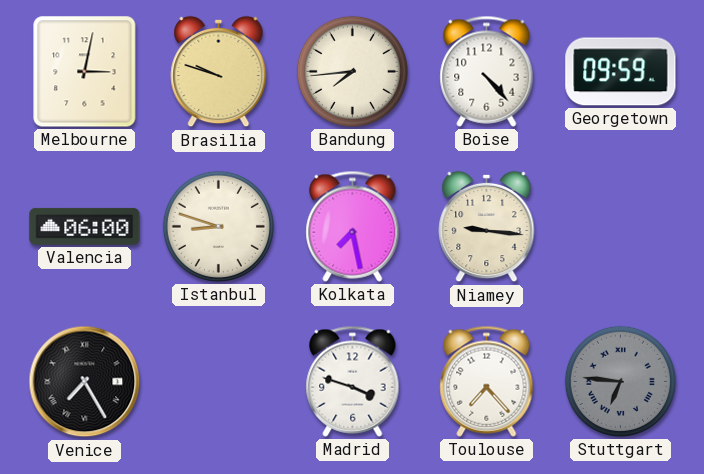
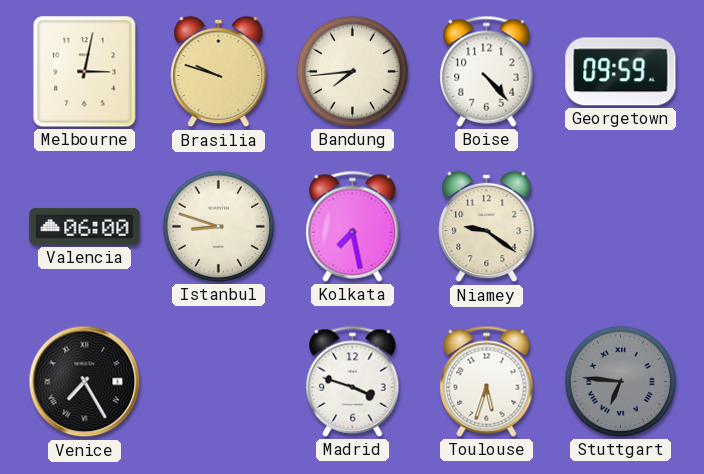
Niamey: 9:16 -> 9:21
Toulouse: 7:23 -> 5:33
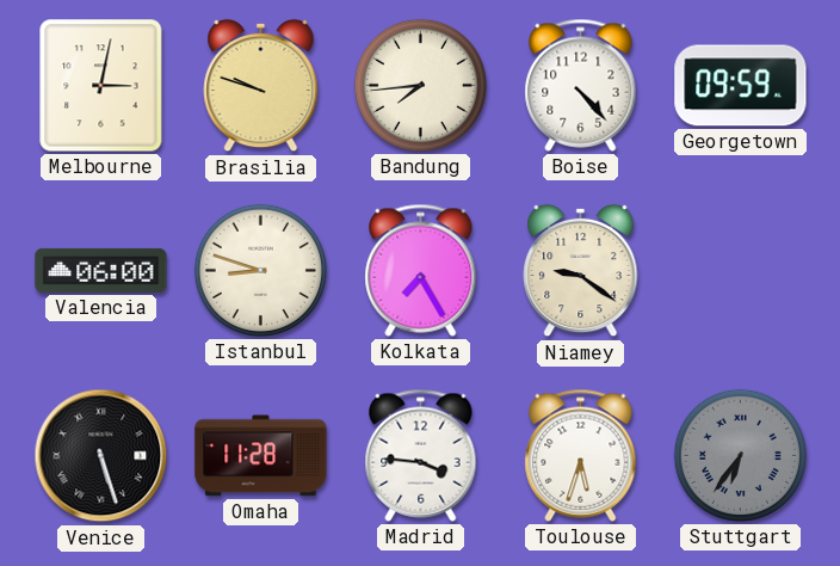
Kolkata: 7:28 -> 7:25
Venice: 7:25 -> 5:27
Omaha: none -> 11:28
Madrid: 3:48 -> 3:46
Stuttgart: 6:46 -> 6:36
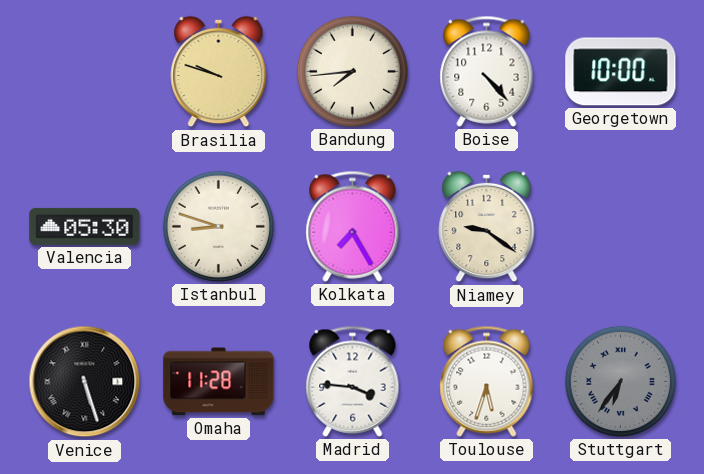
Melbourne: 3:02 -> none
Georgetown: 09:59 -> 10:00
Valencia: 06:00 -> 05:30
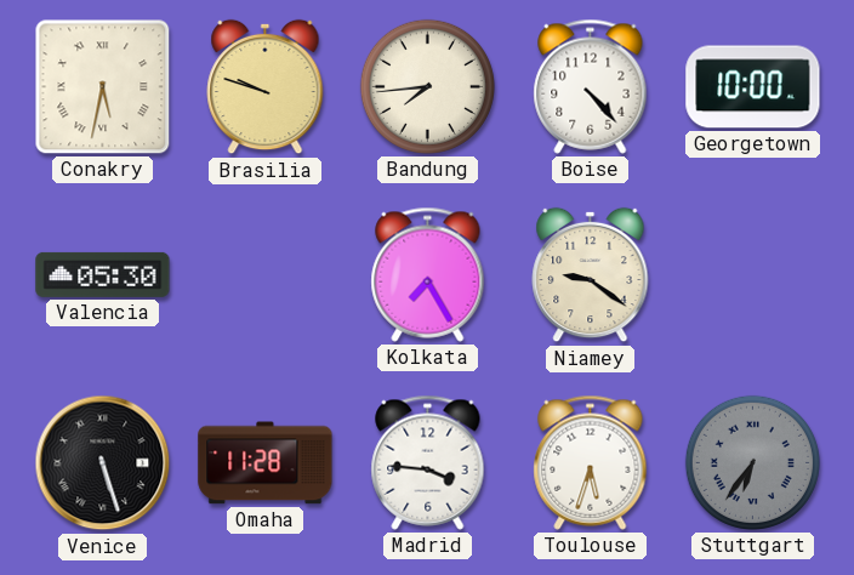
Conakry: none -> 5:32
Istanbul: 8:48 -> none
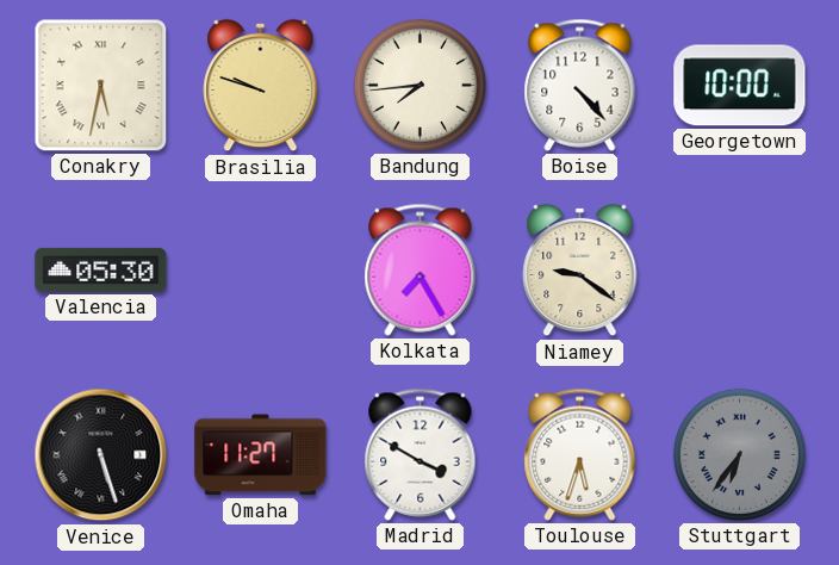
Omaha: 11:28 -> 11:27
Madrid: 3:46 -> 3:50
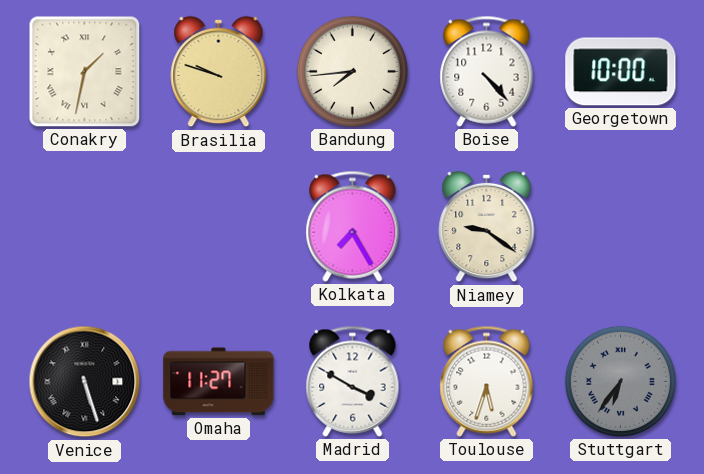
Conakry: 5:32 -> 1:32
Valencia: 05:30 -> none
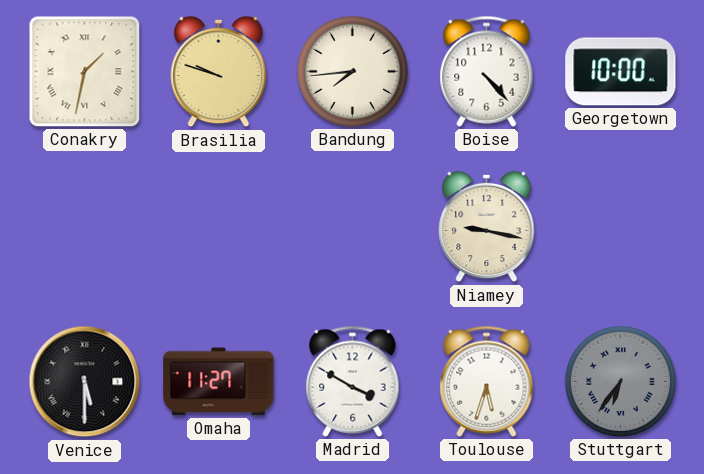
Kolkata: 7:25 -> none
Niamey: 9:21 -> 9:17
Venice: 5:27 -> 5:30
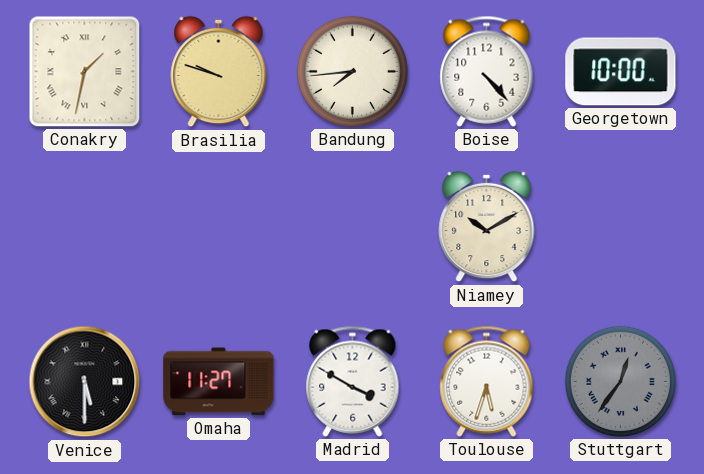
Niamey: 9:17 -> 10:10
Stuttgart: 6:36 -> 12:36
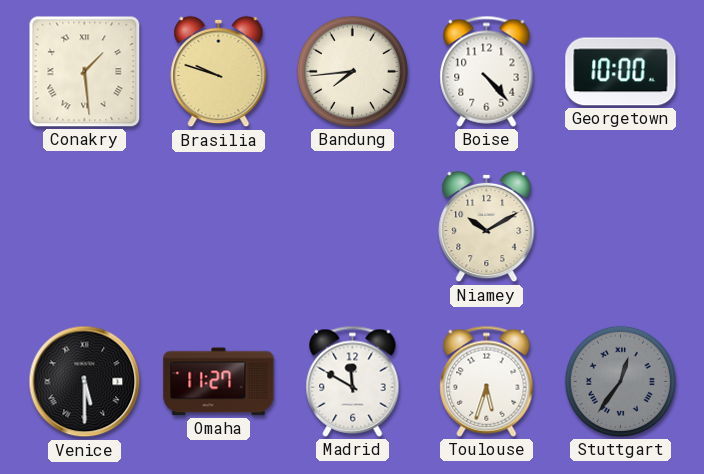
Conakry: 1:32 -> 1:29
Madrid: 3:50 -> 11:50
